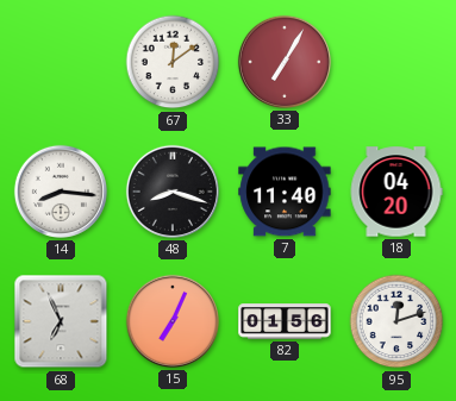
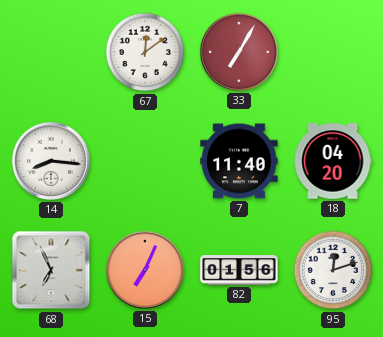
48: 8:18 -> none
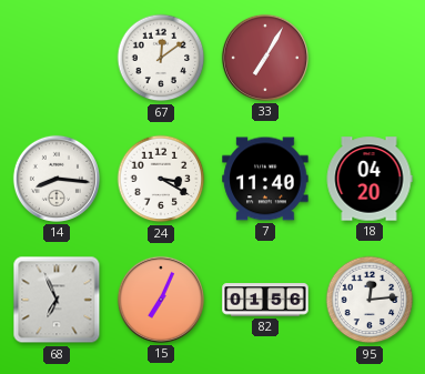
24: none -> 3:20
95: 12:12 -> 12:14
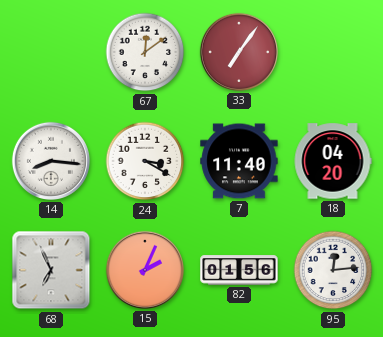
33: 7:05 -> 7:06
15: 7:04 -> 2:04
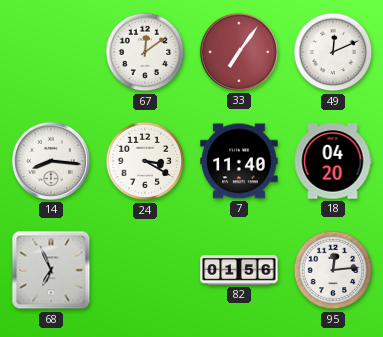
49: none -> 12:11
15: 2:04 -> none
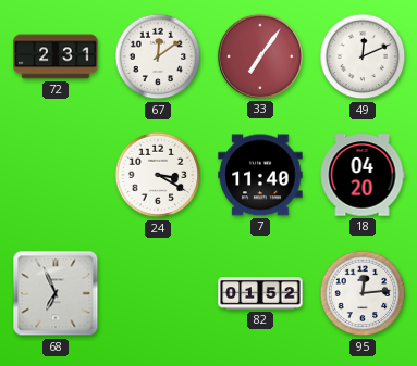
72: none -> 2:31
14: 8:16 -> none
82: 01:56 -> 01:52
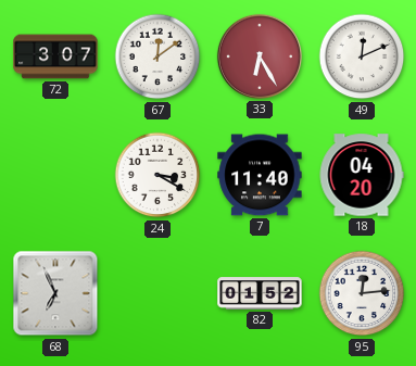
72: 2:31 -> 3:07
33: 7:06 -> 6:25
